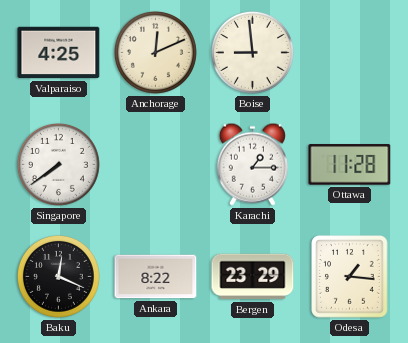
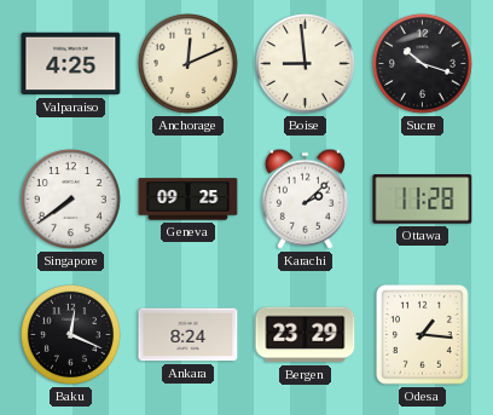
Sucre: none -> 10:18
Geneva: none -> 09:25
Karachi: 1:15 -> 2:08
Ankara: 8:22 -> 8:24
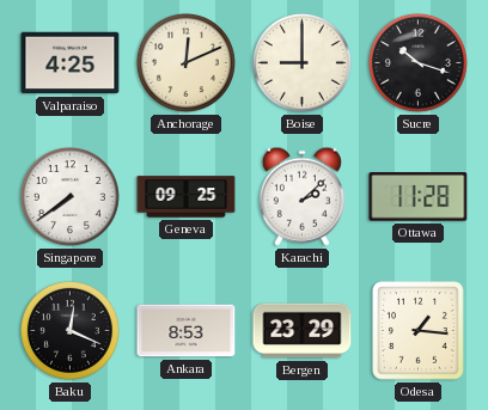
Boise: 8:59 -> 9:00
Ankara: 8:24 -> 8:53
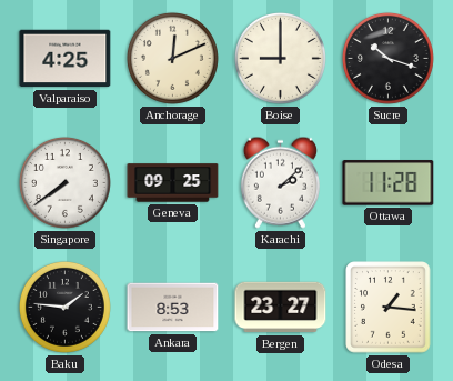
Baku: 12:19 -> 1:46
Bergen: 23:29 -> 23:27
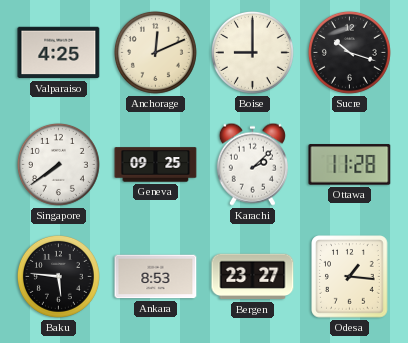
Baku: 1:46 -> 5:46
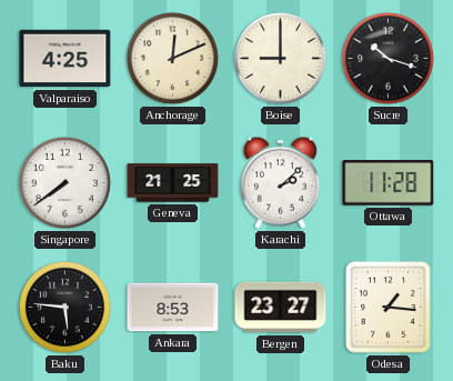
Geneva: 09:25 -> 21:25
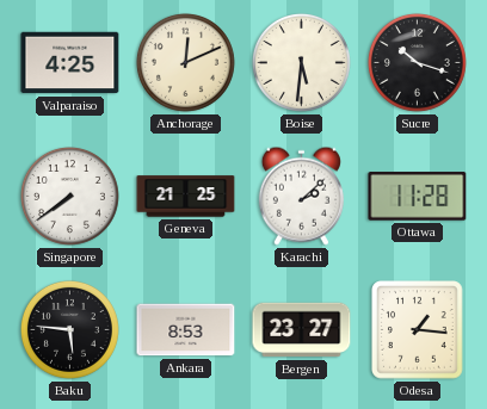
Boise: 9:00 -> 5:31
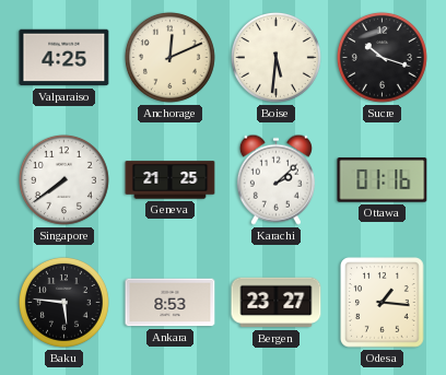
Ottawa: 11:28 -> 01:16
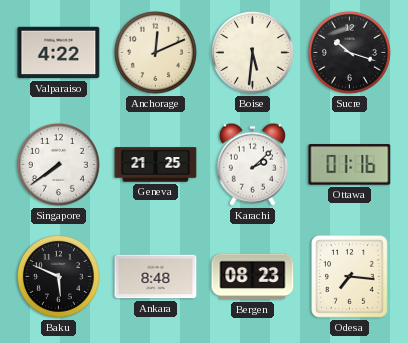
Valparaiso: 4:25 -> 4:22
Baku: 5:46 -> 5:49
Ankara: 8:53 -> 8:48
Bergen: 23:27 -> 08:23
Odesa: 1:16 -> 7:16
